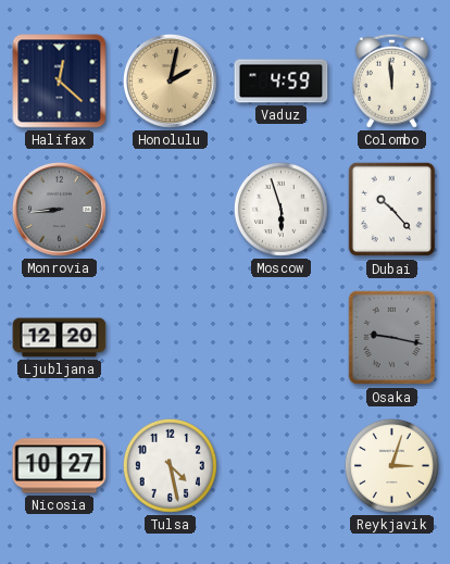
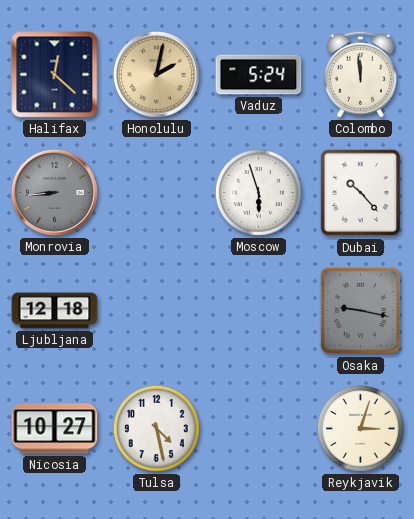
Vaduz: 4:59 -> 5:24
Ljubljana: 12:20 -> 12:18
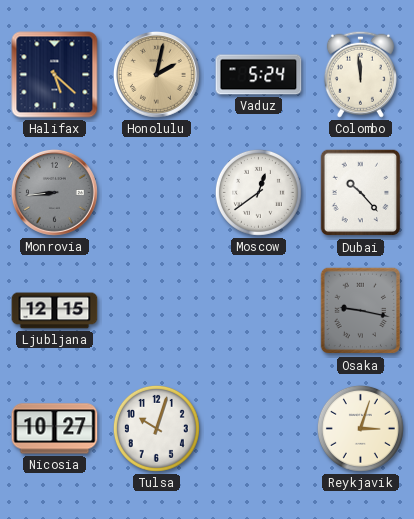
Halifax: 12:22 -> 5:22
Moscow: 5:57 -> 12:39
Ljubljana: 12:18 -> 12:15
Tulsa: 4:28 -> 10:03
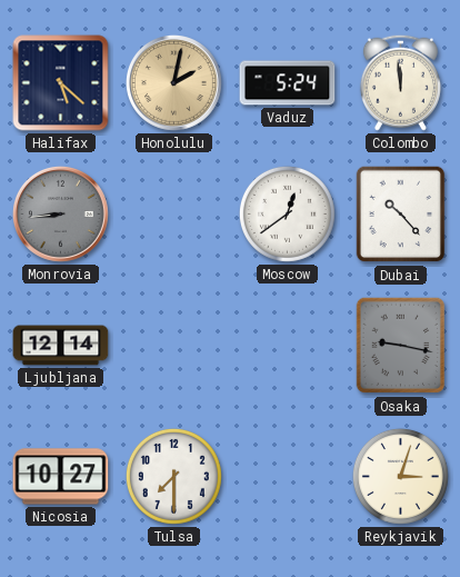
Ljubljana: 12:15 -> 12:14
Tulsa: 10:03 -> 7:30
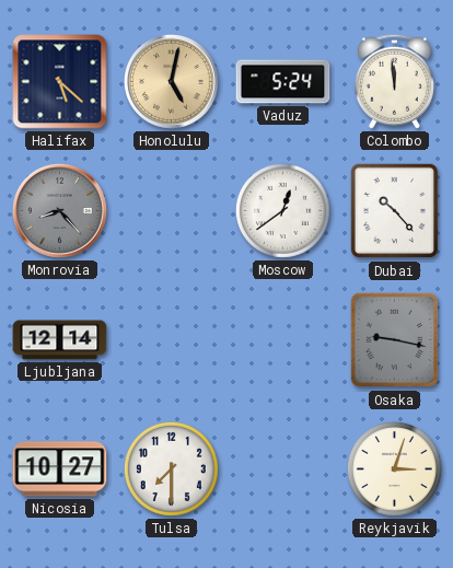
Honolulu: 2:02 -> 5:02
Monrovia: 8:44 -> 8:23
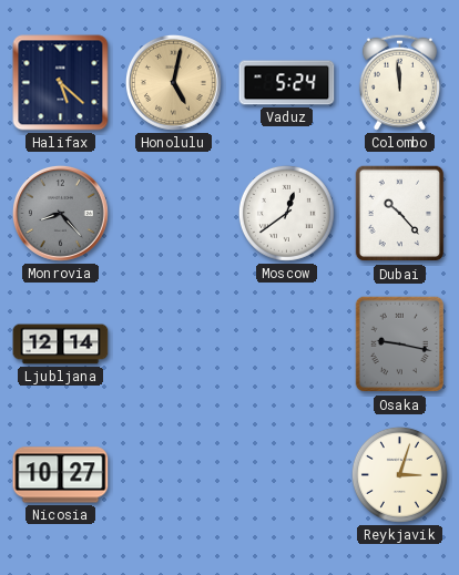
Tulsa: 7:30 -> none
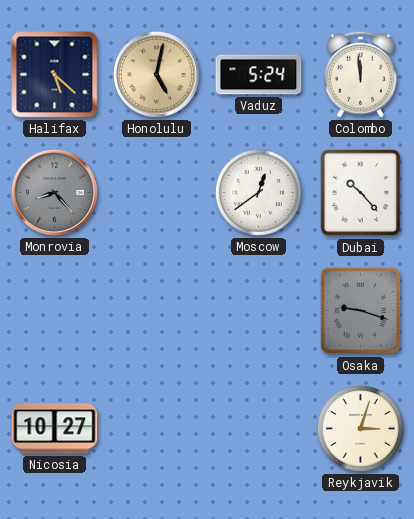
Ljubljana: 12:14 -> none
Osaka: 9:17 -> 9:18
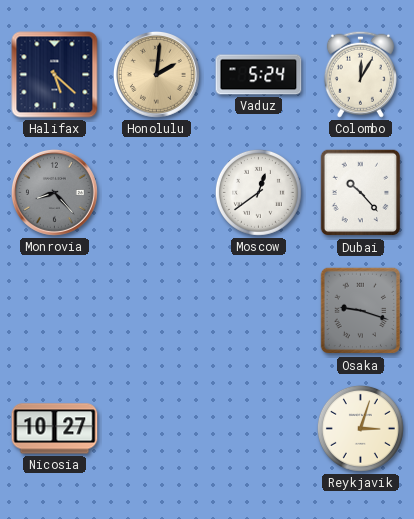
Honolulu: 5:02 -> 2:01
Colombo: 11:59 -> 12:05
